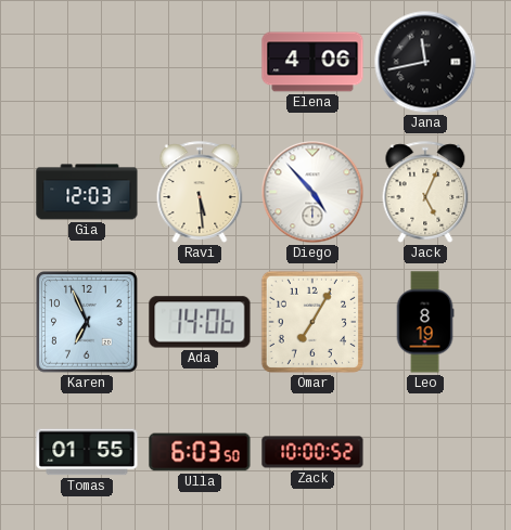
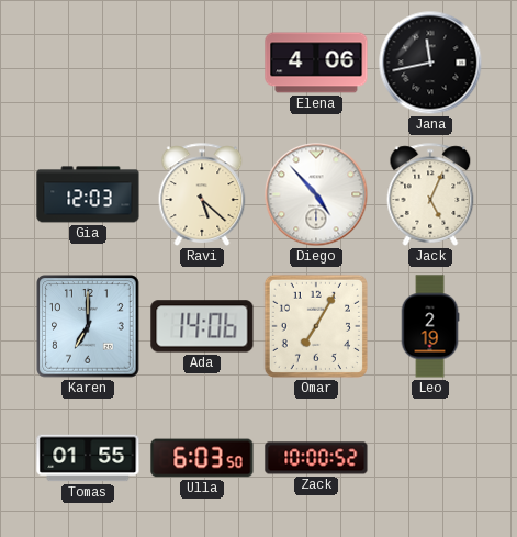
Ravi: 5:29 -> 5:22
Karen: 6:56 -> 7:00
Leo: 8:19 -> 2:19
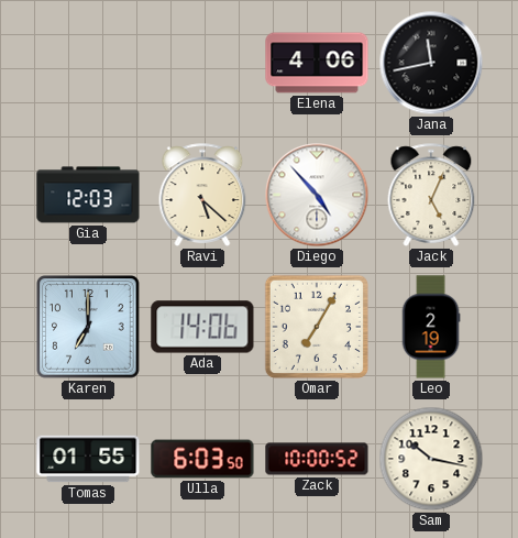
Sam: none -> 10:17
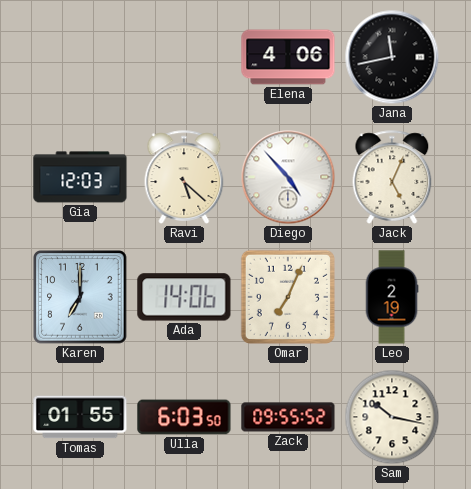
Omar: 7:05 -> 7:04
Zack: 10:00 -> 09:55
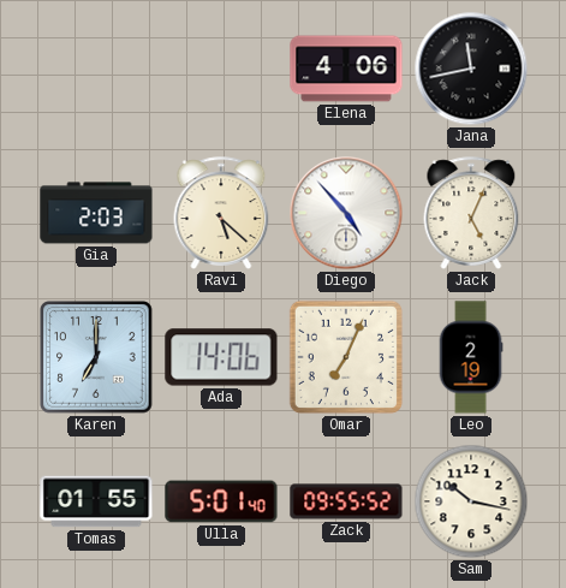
Gia: 12:03 -> 2:03
Ulla: 6:03 -> 5:01
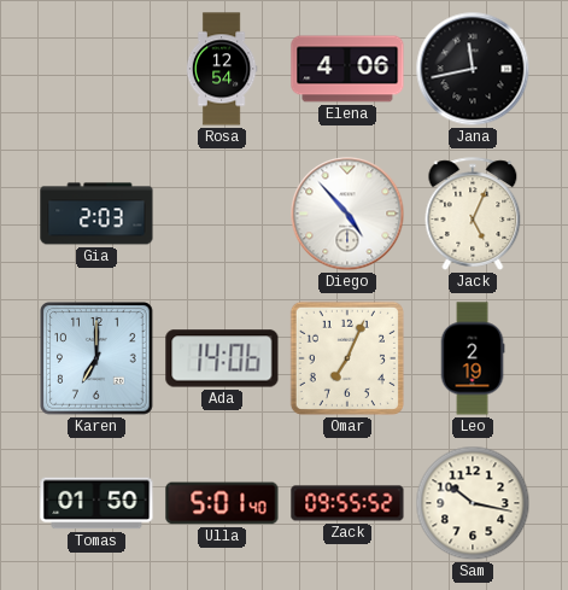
Rosa: none -> 12:54
Ravi: 5:22 -> none
Tomas: 01:55 -> 01:50
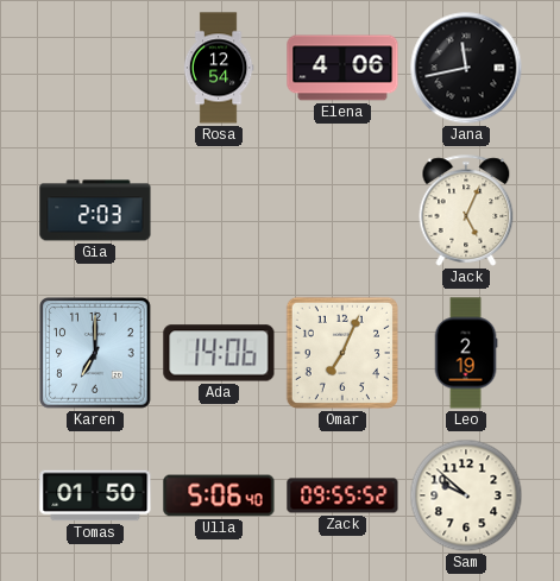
Diego: 4:53 -> none
Ulla: 5:01 -> 5:06
Sam: 10:17 -> 9:52
